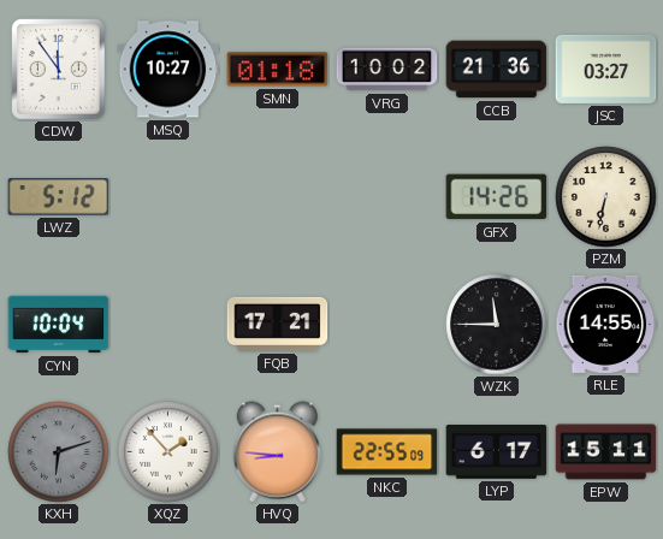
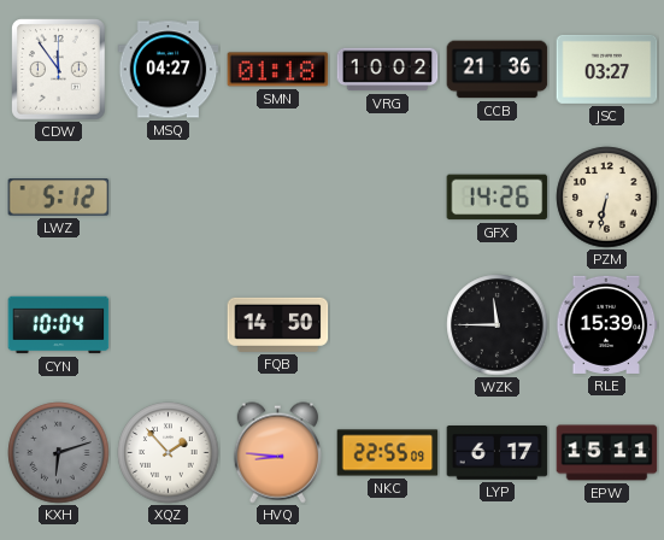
MSQ: 10:27 -> 04:27
FQB: 17:21 -> 14:50
RLE: 14:55 -> 15:39
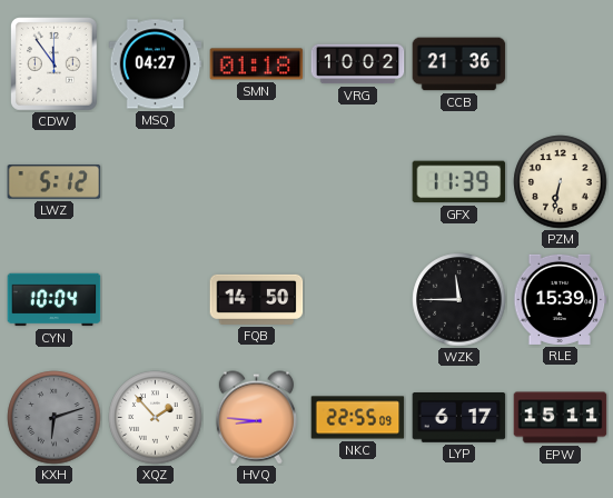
JSC: 03:27 -> none
GFX: 14:26 -> 11:39
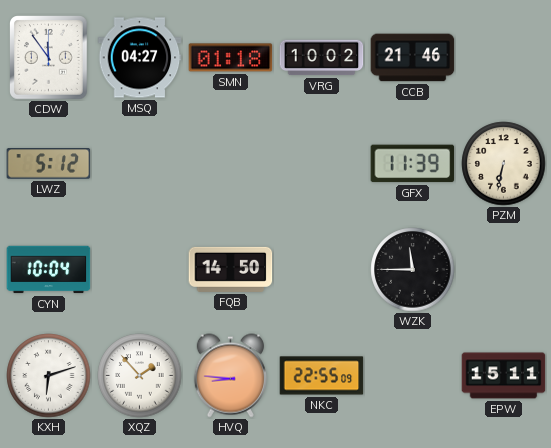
CCB: 21:36 -> 21:46
RLE: 15:39 -> none
KXH dial: grey -> white
LYP: 6:17 -> none
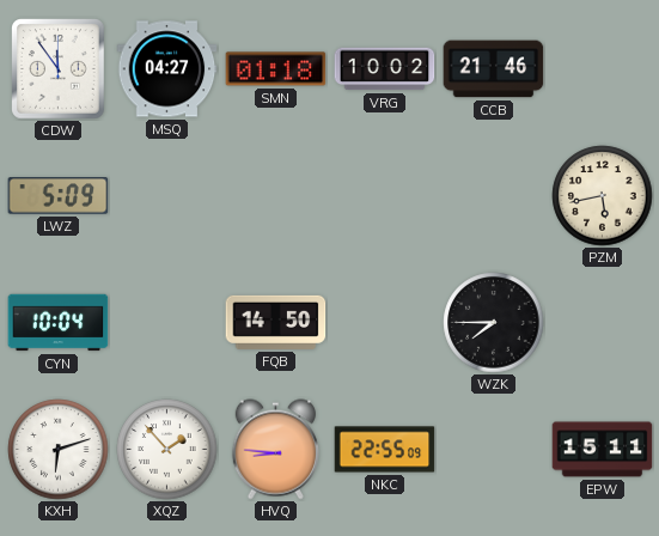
LWZ: 5:12 -> 5:09
GFX: 11:39 -> none
PZM: 6:32 -> 5:43
WZK: 11:45 -> 7:45
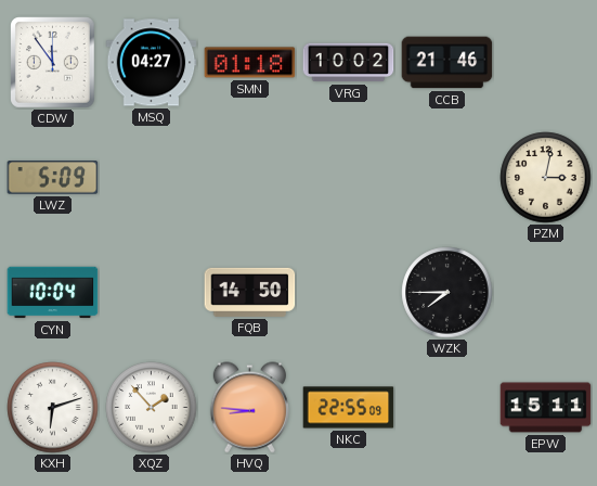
PZM: 5:43 -> 3:02
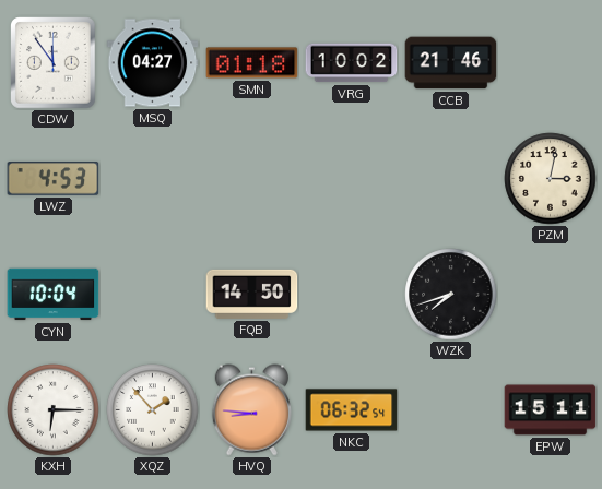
LWZ: 5:09 -> 4:53
WZK: 7:45 -> 7:42
KXH: 6:12 -> 6:15
NKC: 22:55 -> 06:32
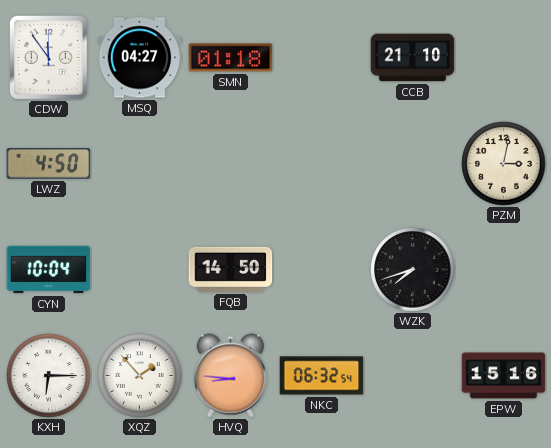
VRG: 10:02 -> none
CCB: 21:46 -> 21:10
LWZ: 4:53 -> 4:50
EPW: 15:11 -> 15:16
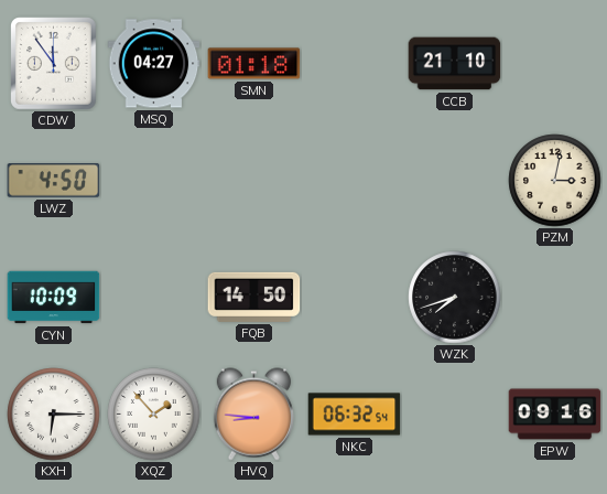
CYN: 10:04 -> 10:09
EPW: 15:16 -> 09:16
